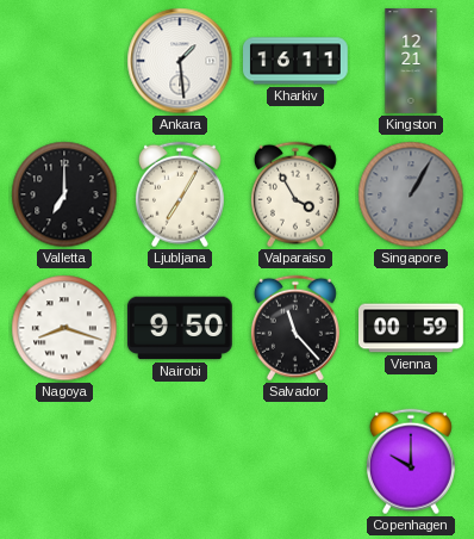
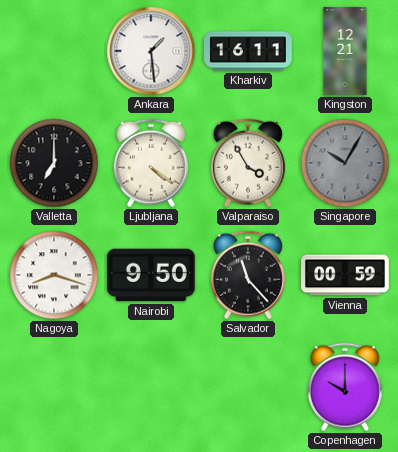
Ljubljana: 7:05 -> 4:21
Singapore: 1:05 -> 10:05
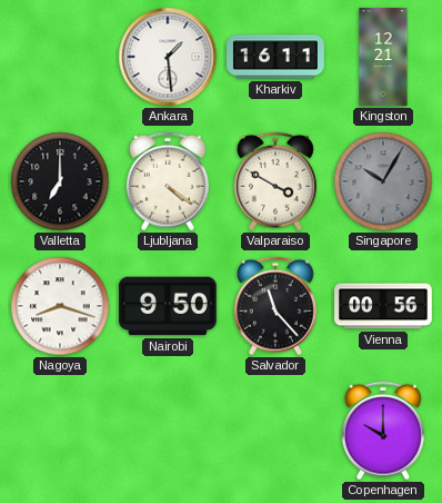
Valparaiso: 3:55 -> 3:50
Vienna: 00:59 -> 00:56
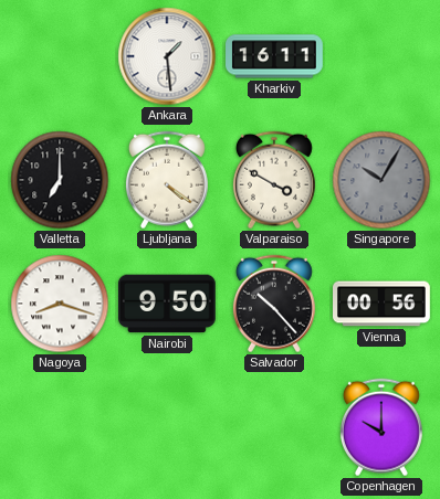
Kingston: 12:21 -> none
Salvador: 11:23 -> 10:23
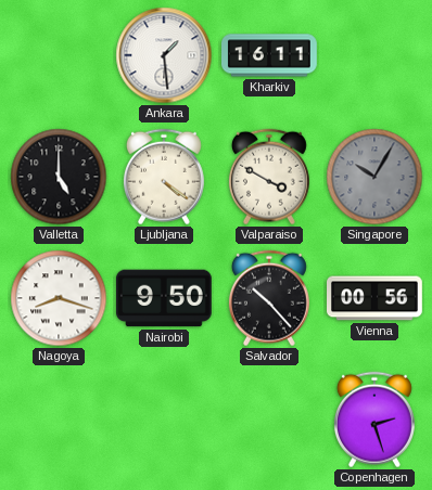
Valletta: 7:00 -> 5:00
Copenhagen: 10:00 -> 2:27
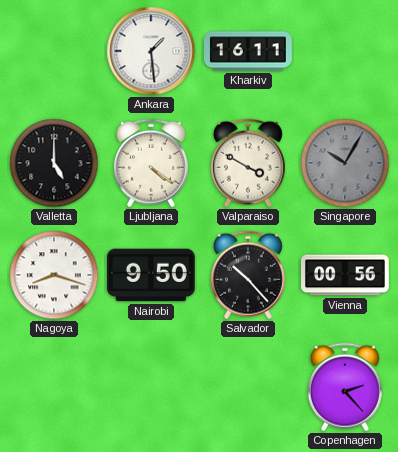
Copenhagen: 2:27 -> 2:23
